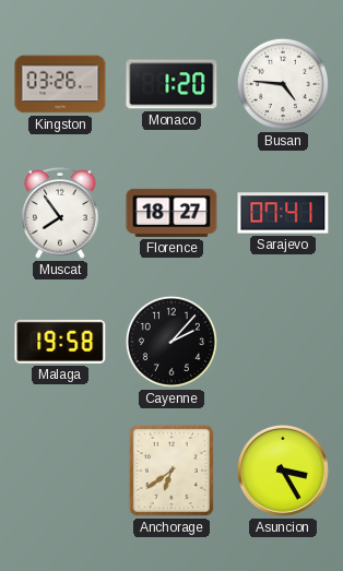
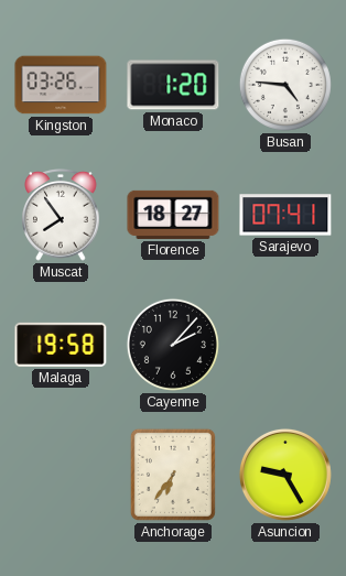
Anchorage: 6:39 -> 6:36
Asuncion: 3:25 -> 9:25
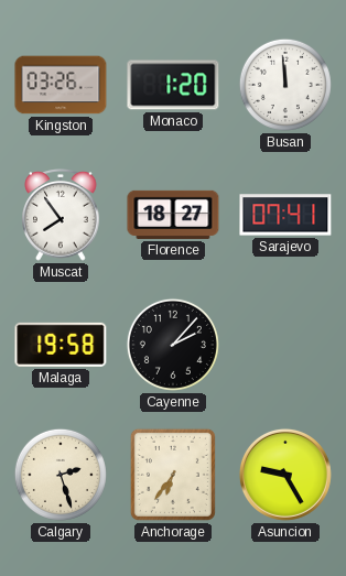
Busan: 4:46 -> 11:59
Calgary: none -> 2:27
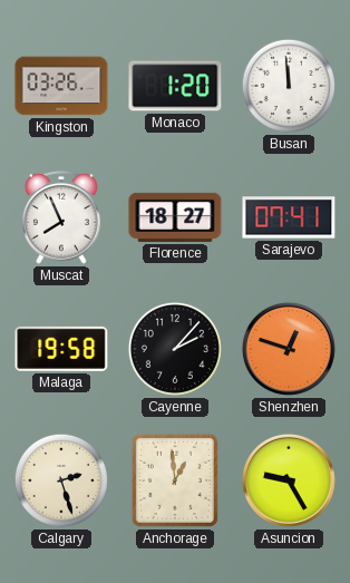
Muscat: 7:54 -> 7:56
Shenzhen: none -> 12:48
Anchorage: 6:36 -> 12:59
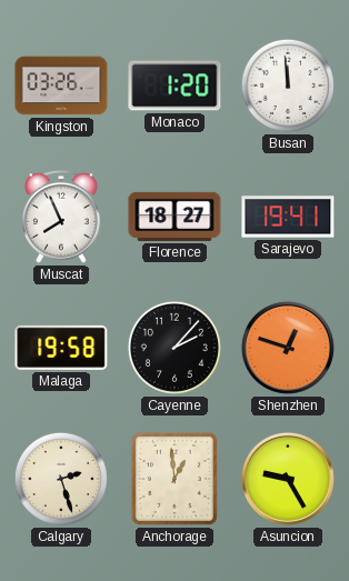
Sarajevo: 07:41 -> 19:41
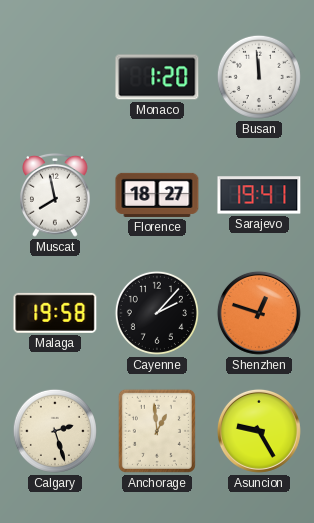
Kingston: 03:26 -> none
Muscat: 7:56 -> 7:58
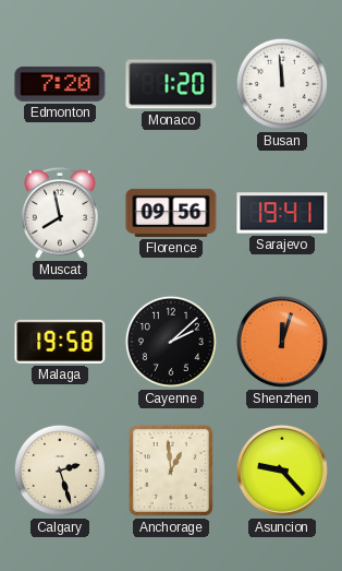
Edmonton: none -> 7:20
Florence: 18:27 -> 09:56
Cayenne: 2:07 -> 2:08
Shenzhen: 12:48 -> 12:03
Asuncion: 9:25 -> 9:23
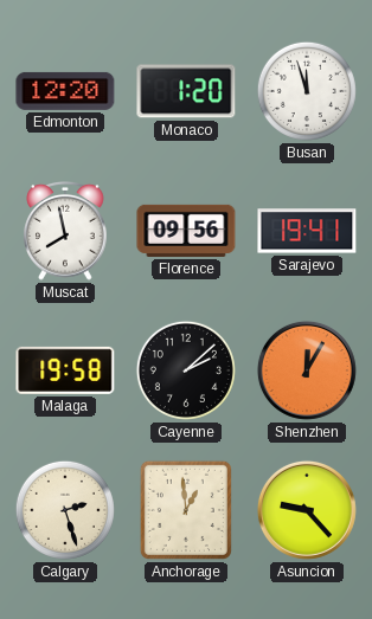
Edmonton: 7:20 -> 12:20
Busan: 11:59 -> 11:57
Shenzhen: 12:03 -> 12:05
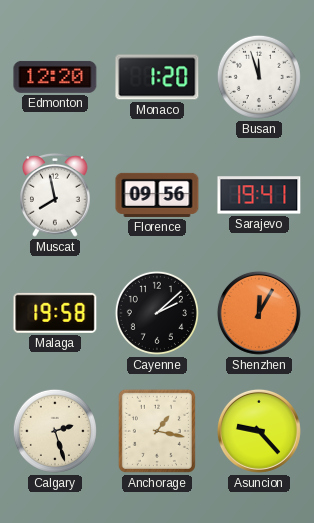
Anchorage: 12:59 -> 1:17
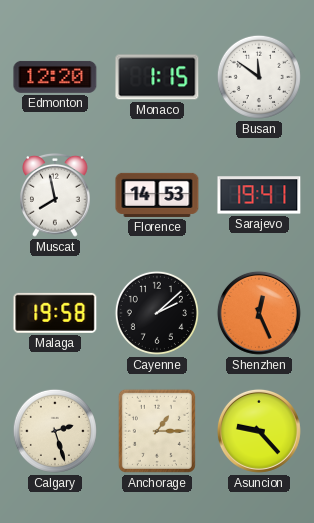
Monaco: 1:20 -> 1:15
Busan: 11:57 -> 11:51
Florence: 09:56 -> 14:53
Shenzhen: 12:05 -> 12:26
Anchorage: 1:17 -> 1:15
